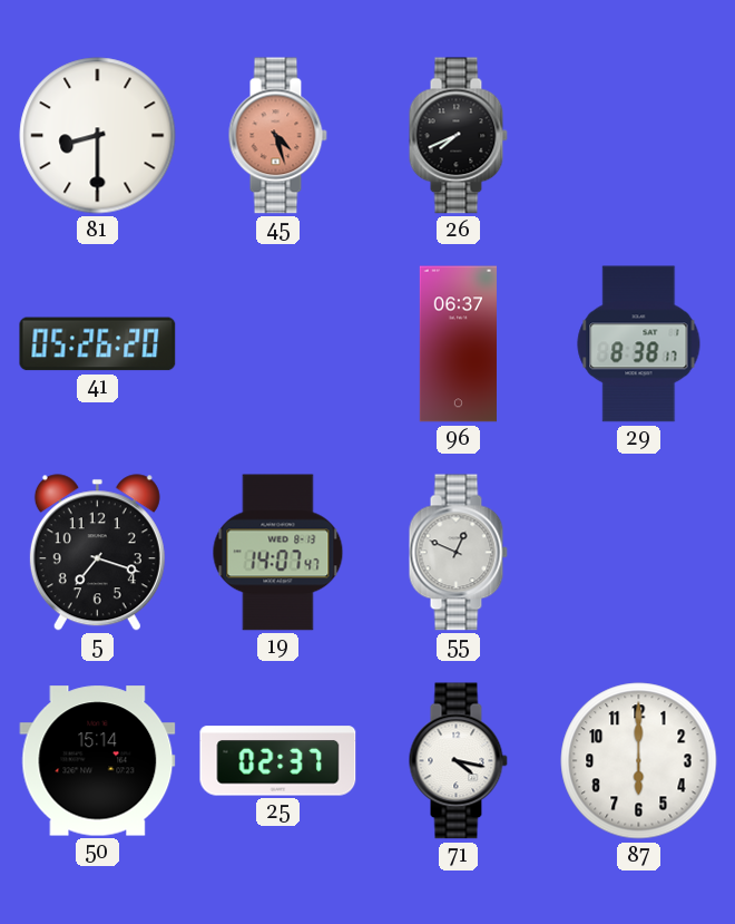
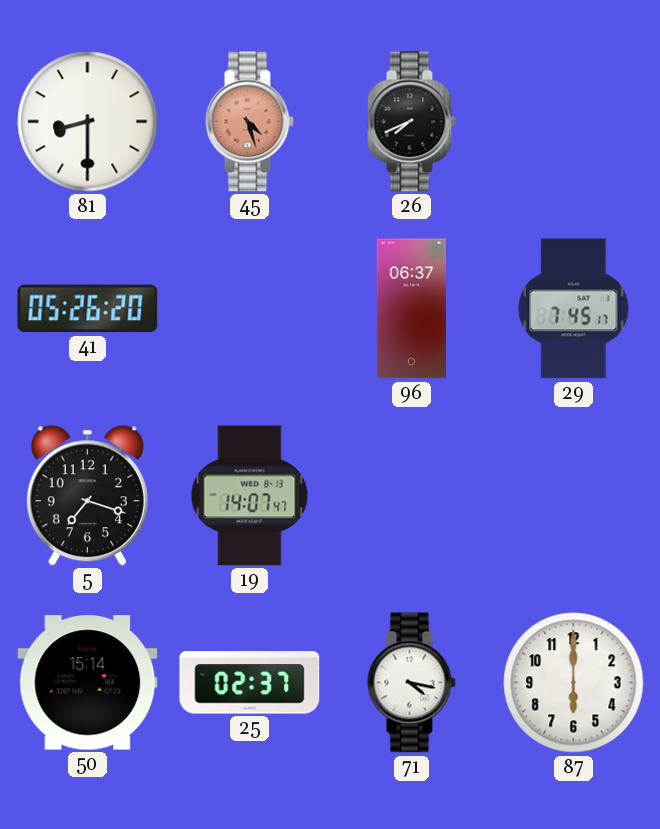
29: 8:38 -> 7:45
55: 12:49 -> none
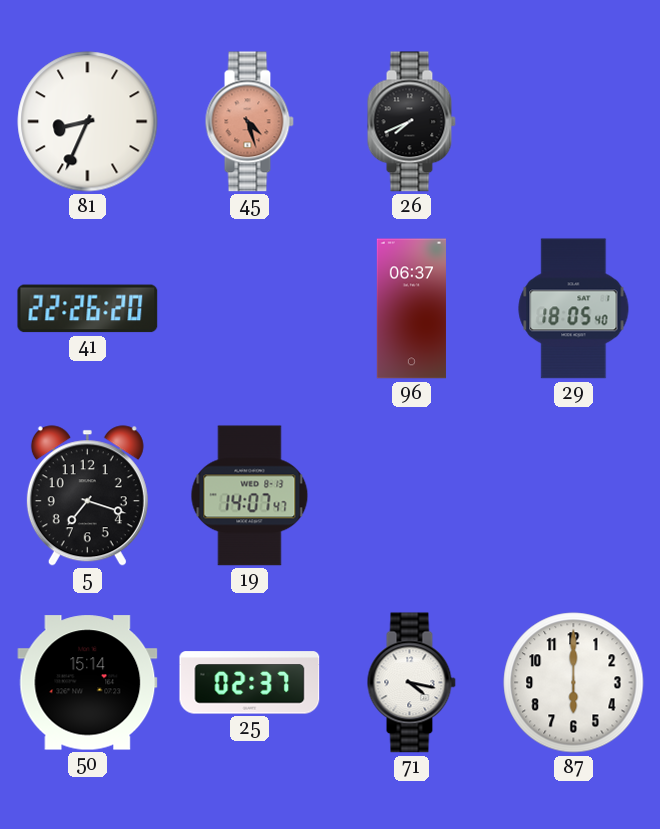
81: 8:30 -> 8:34
41: 05:26 -> 22:26
29: 7:45 -> 18:05
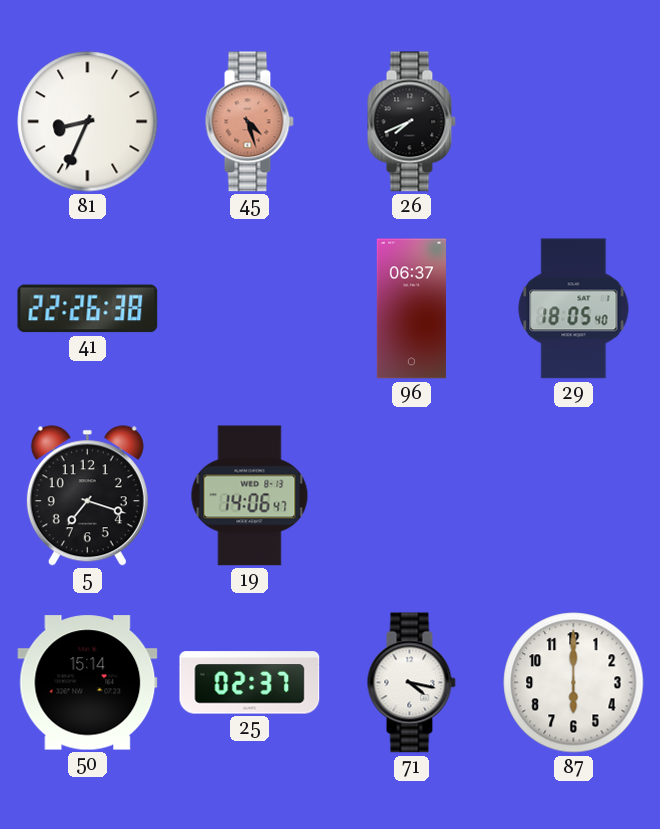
41: 22:26:20 -> 22:26:38
19: 14:07 -> 14:06
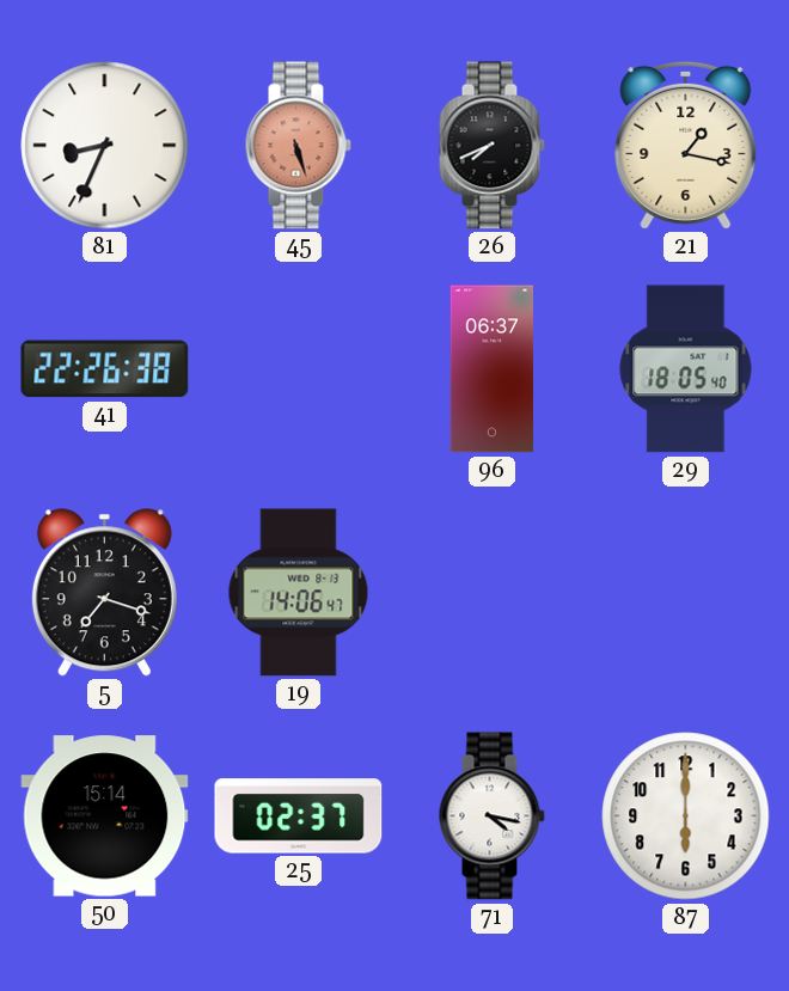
45: 4:27 -> 5:27
21: none -> 1:17
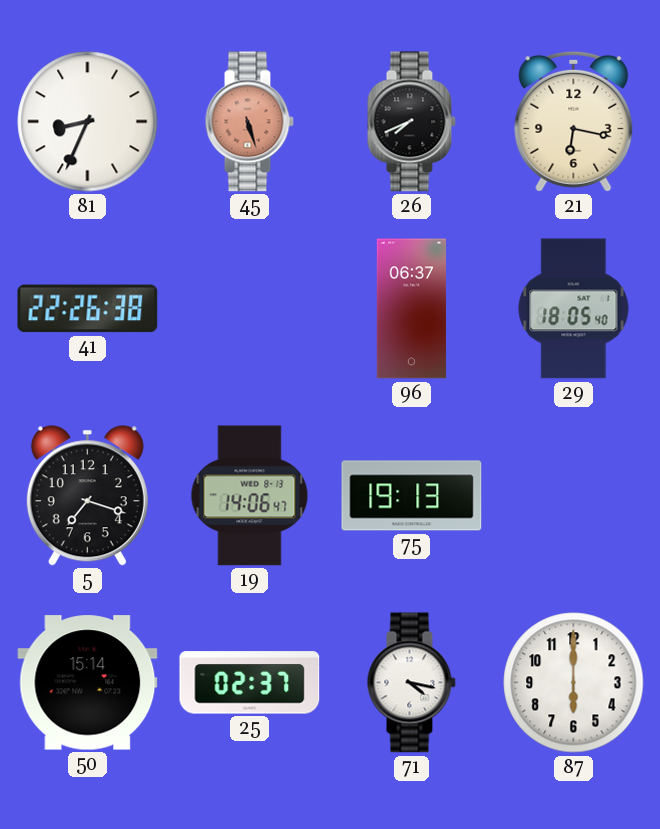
21: 1:17 -> 6:17
75: none -> 19:13
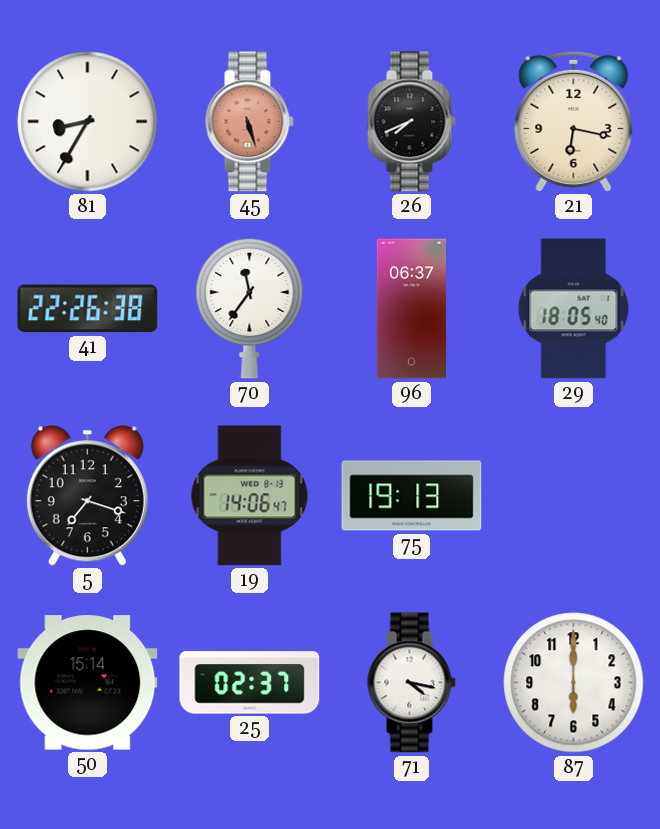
81: 8:34 -> 8:35
70: none -> 11:36
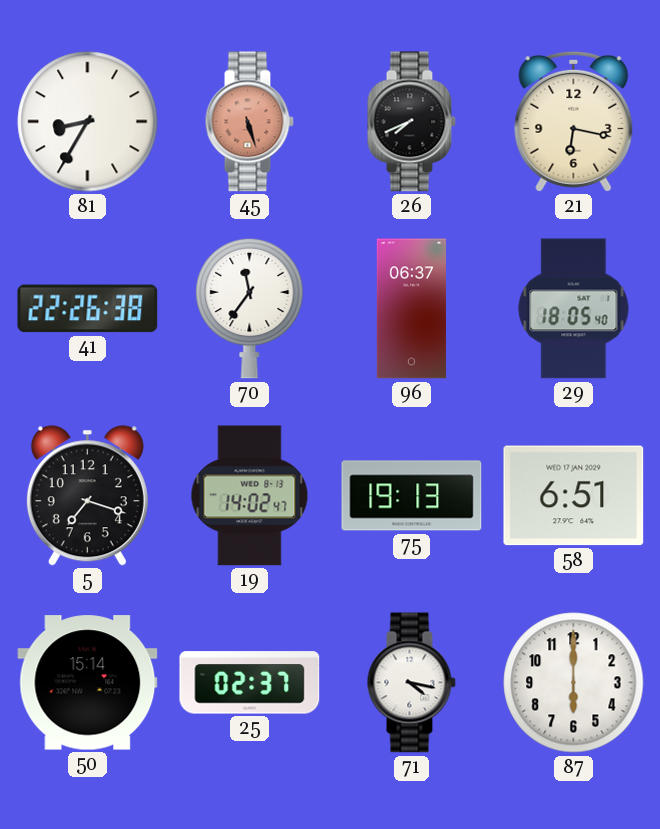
19: 14:06 -> 14:02
58: none -> 6:51
